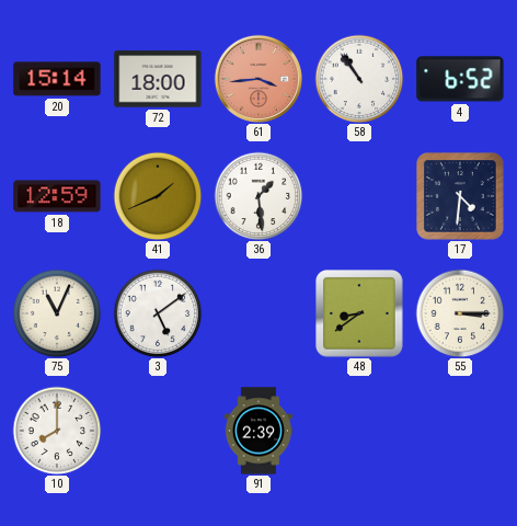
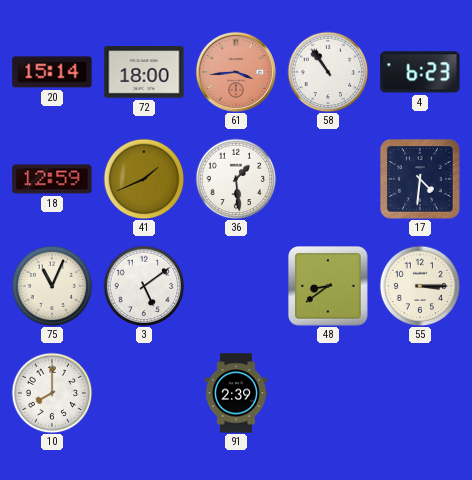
4: 6:52 -> 6:23
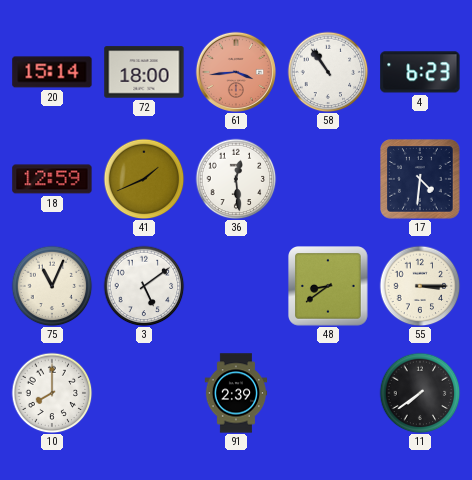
36: 1:29 -> 12:29
11: none -> 7:39
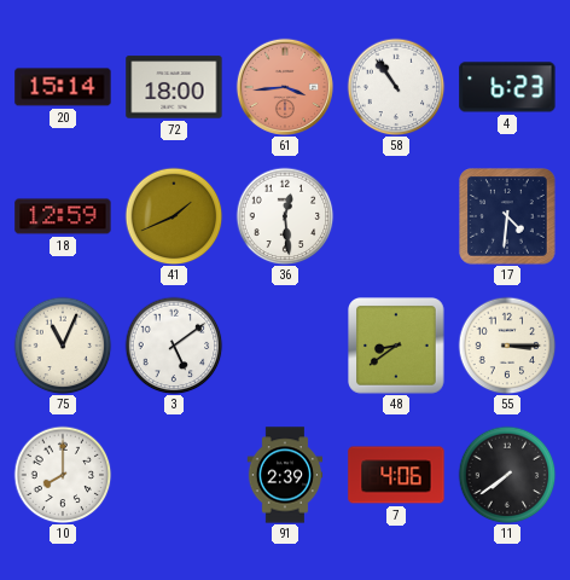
7: none -> 4:06
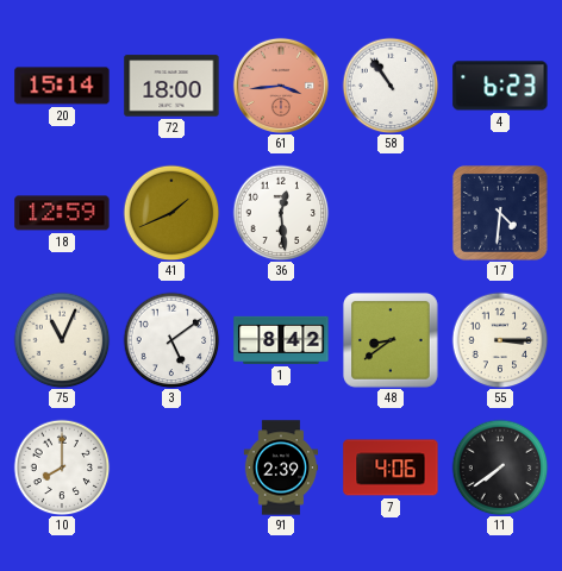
1: none -> 8:42
